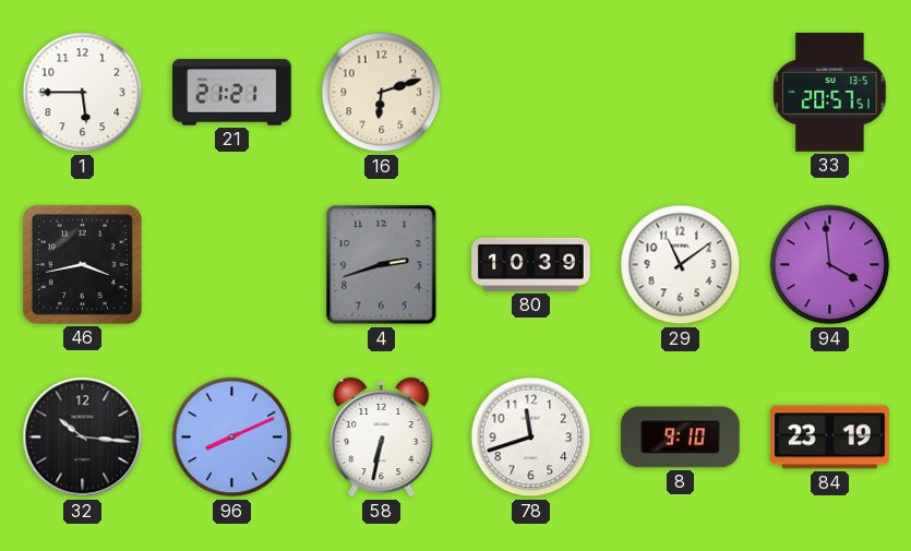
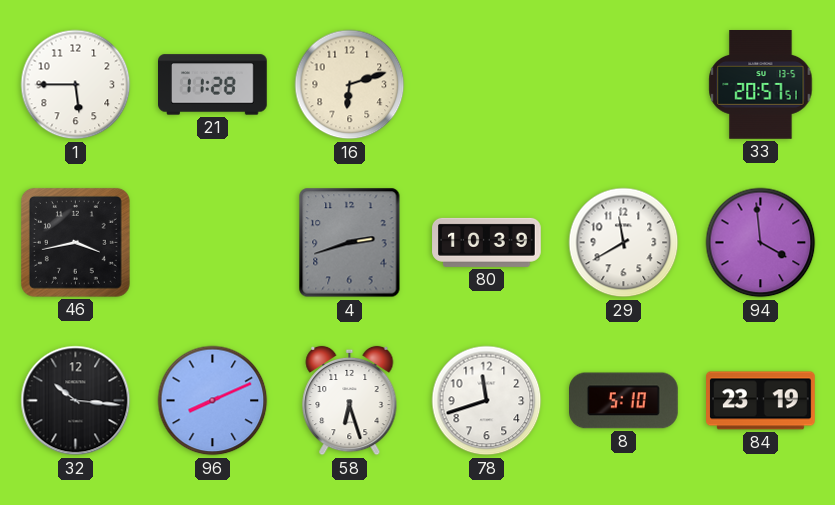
21: 21:21 -> 11:28
29: 11:09 -> 11:40
58: 6:32 -> 6:27
8: 9:10 -> 5:10
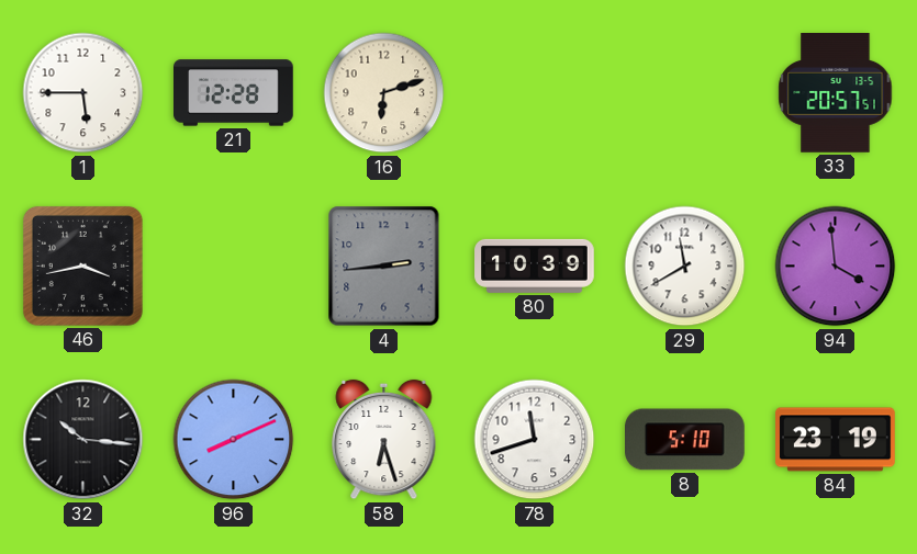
21: 11:28 -> 12:28
4: 2:42 -> 2:44
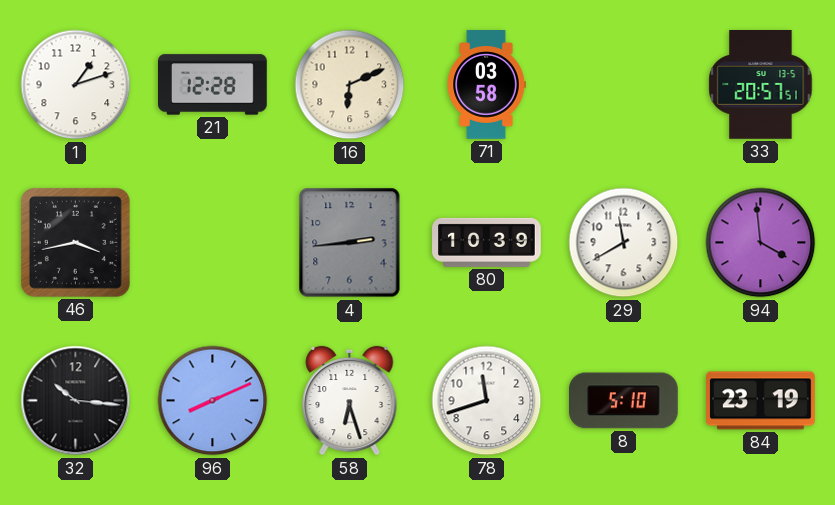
1: 5:45 -> 1:12
16: 6:12 -> 6:11
71: none -> 03:58
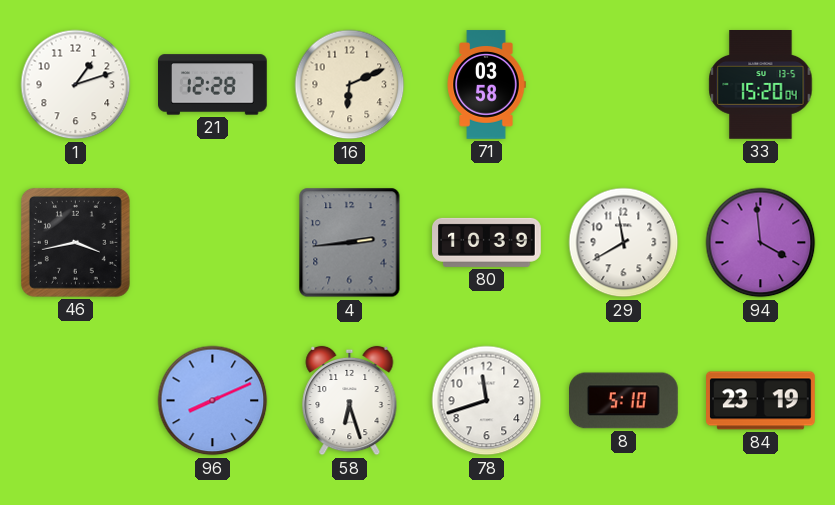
33: 20:57 -> 15:20
32: 10:16 -> none
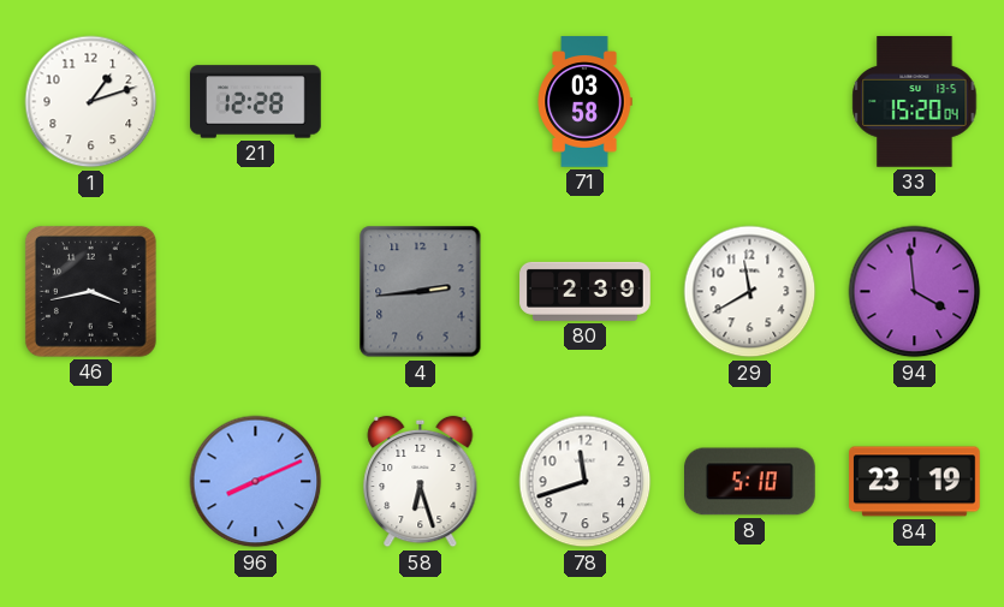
16: 6:11 -> none
80: 10:39 -> 2:39
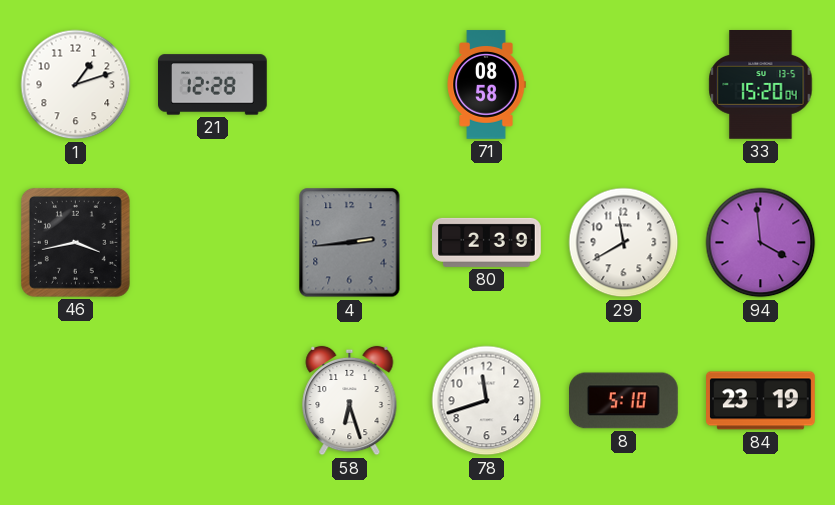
71: 03:58 -> 08:58
96: 8:11 -> none
